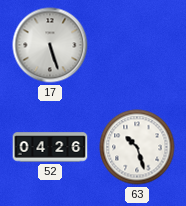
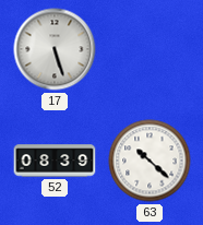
52: 04:26 -> 08:39
63: 10:27 -> 10:22
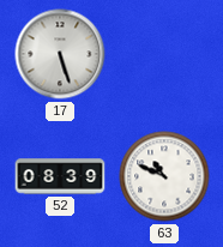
63: 10:22 -> 10:49
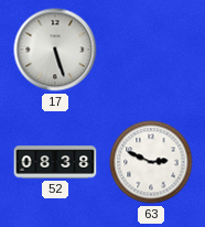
52: 08:39 -> 08:38
63: 10:49 -> 2:49
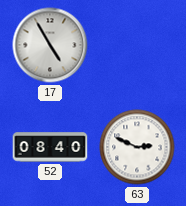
17: 5:27 -> 4:55
52: 08:38 -> 08:40
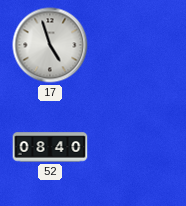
17: 4:55 -> 4:57
63: 2:49 -> none
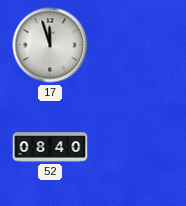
17: 4:57 -> 11:57
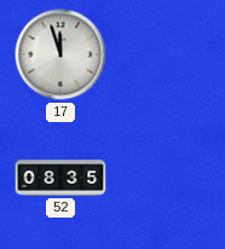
52: 08:40 -> 08:35
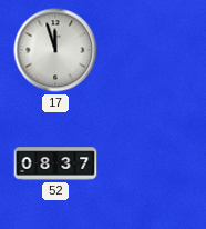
52: 08:35 -> 08:37
